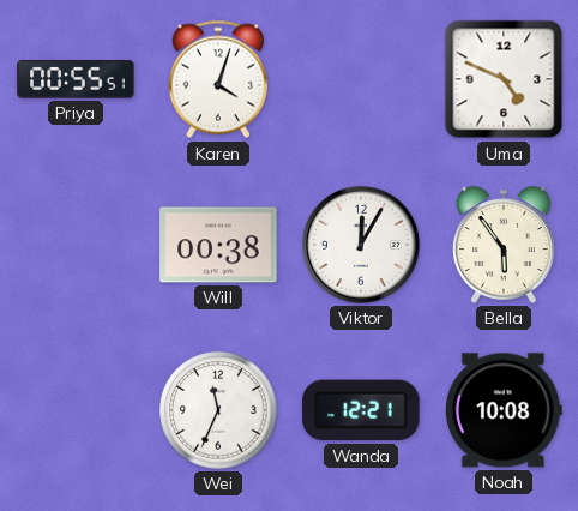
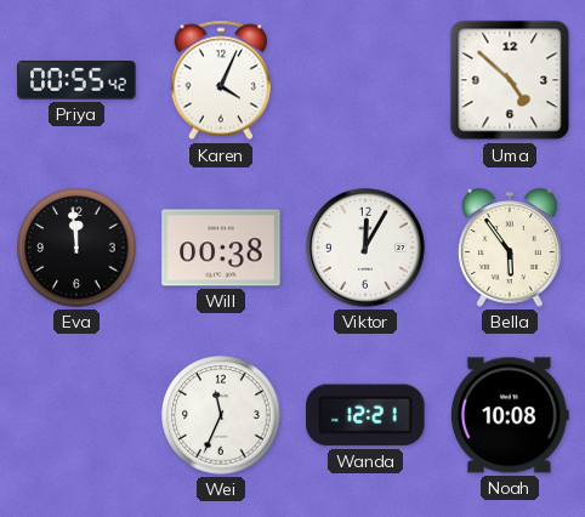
Priya: 00:55:51 -> 00:55:42
Karen: 4:03 -> 4:04
Uma: 4:49 -> 4:52
Eva: none -> 11:59
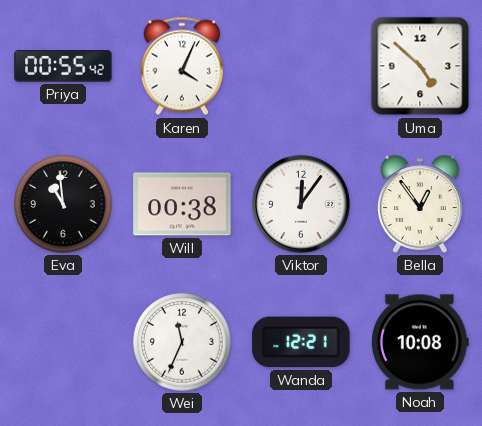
Eva: 11:59 -> 10:59
Viktor: 12:05 -> 12:06
Bella: 5:54 -> 12:54
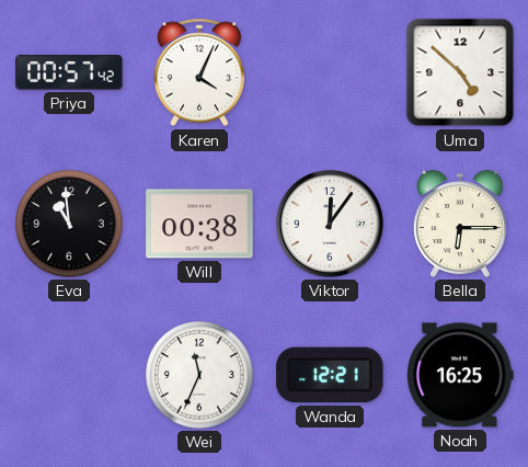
Priya: 00:55 -> 00:57
Bella: 12:54 -> 6:15
Noah: 10:08 -> 16:25
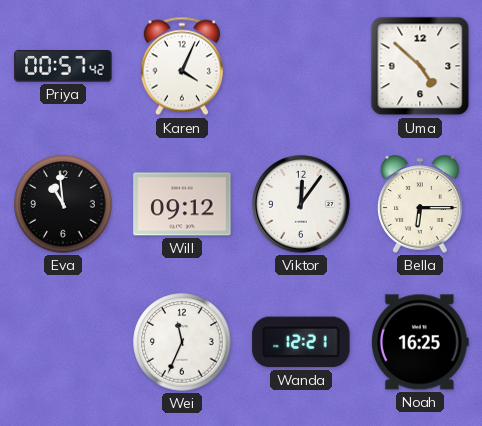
Will: 00:38 -> 09:12
